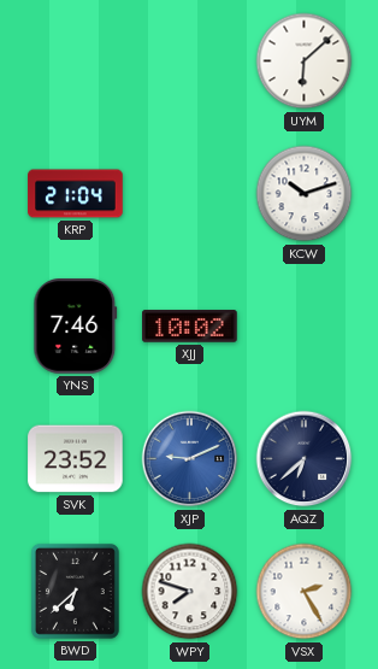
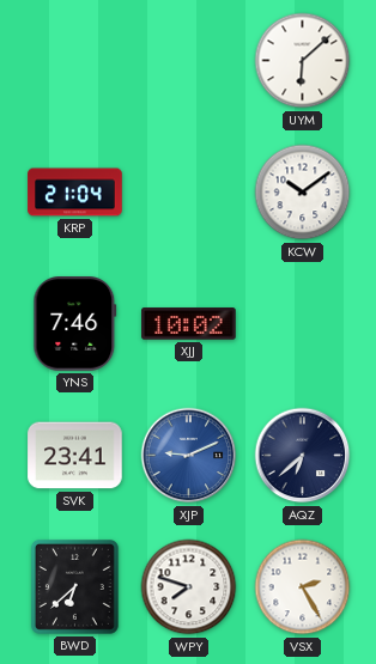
KCW: 10:12 -> 10:09
SVK: 23:52 -> 23:41
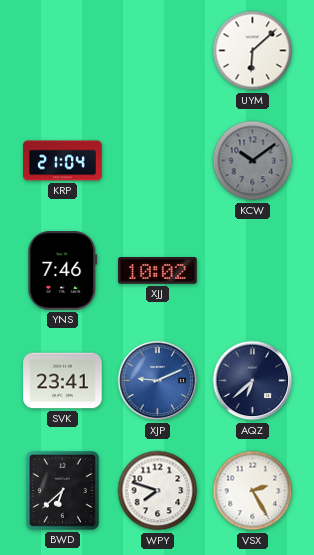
KCW dial: white -> grey
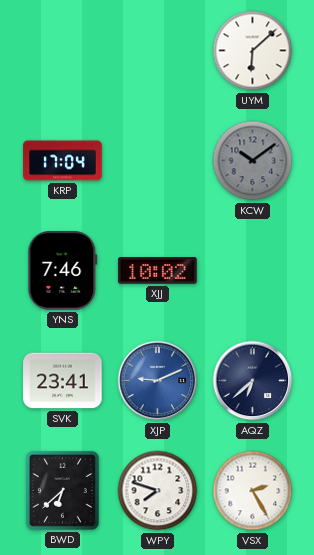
KRP: 21:04 -> 17:04
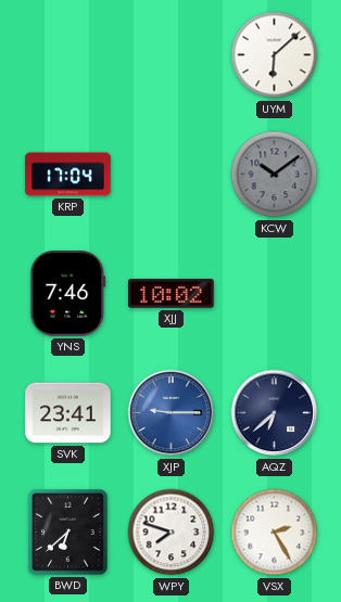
XJP: 9:11 -> 9:15
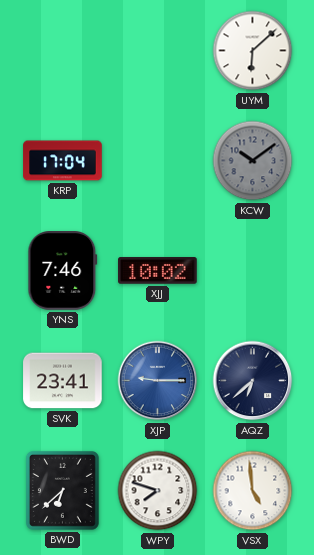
VSX: 2:25 -> 4:59
